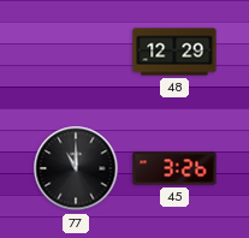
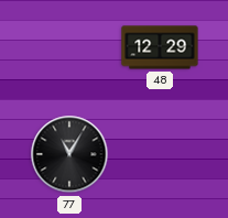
77: 11:00 -> 11:05
45: 3:26 -> none
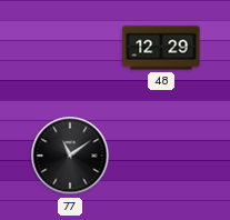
77: 11:05 -> 11:09
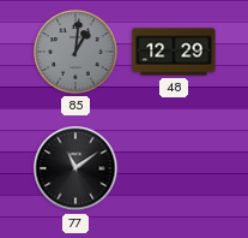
85: none -> 1:01
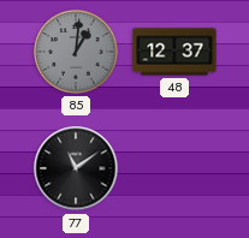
48: 12:29 -> 12:37
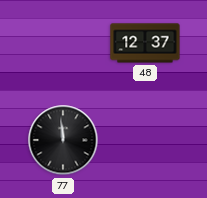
85: 1:01 -> none
77: 11:09 -> 11:59
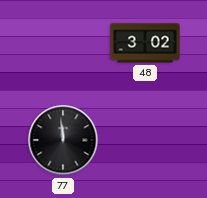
48: 12:37 -> 3:02
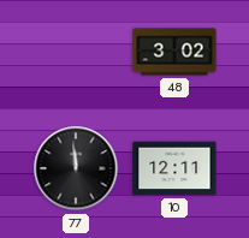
10: none -> 12:11
